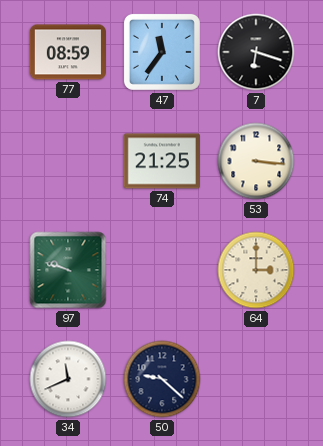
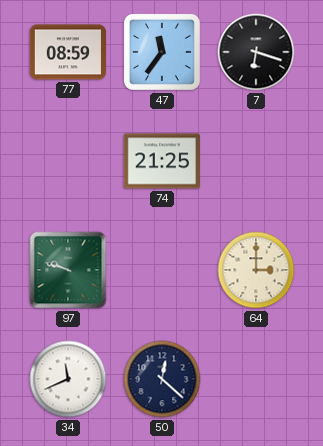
53: 3:16 -> none
50: 9:22 -> 12:22
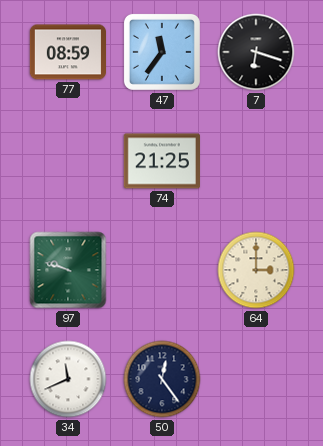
50: 12:22 -> 12:24
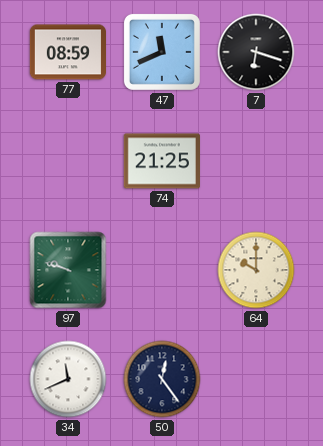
47: 11:36 -> 11:41
64: 3:00 -> 10:00
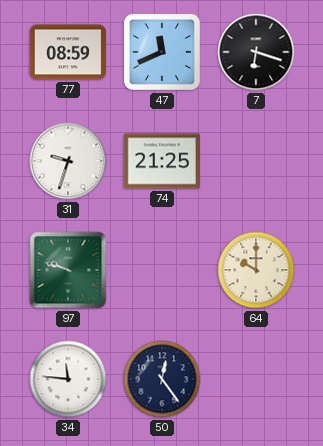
31: none -> 9:33
34: 11:41 -> 11:46
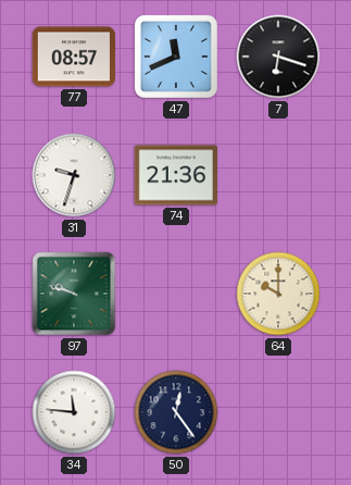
77: 08:59 -> 08:57
74: 21:25 -> 21:36
